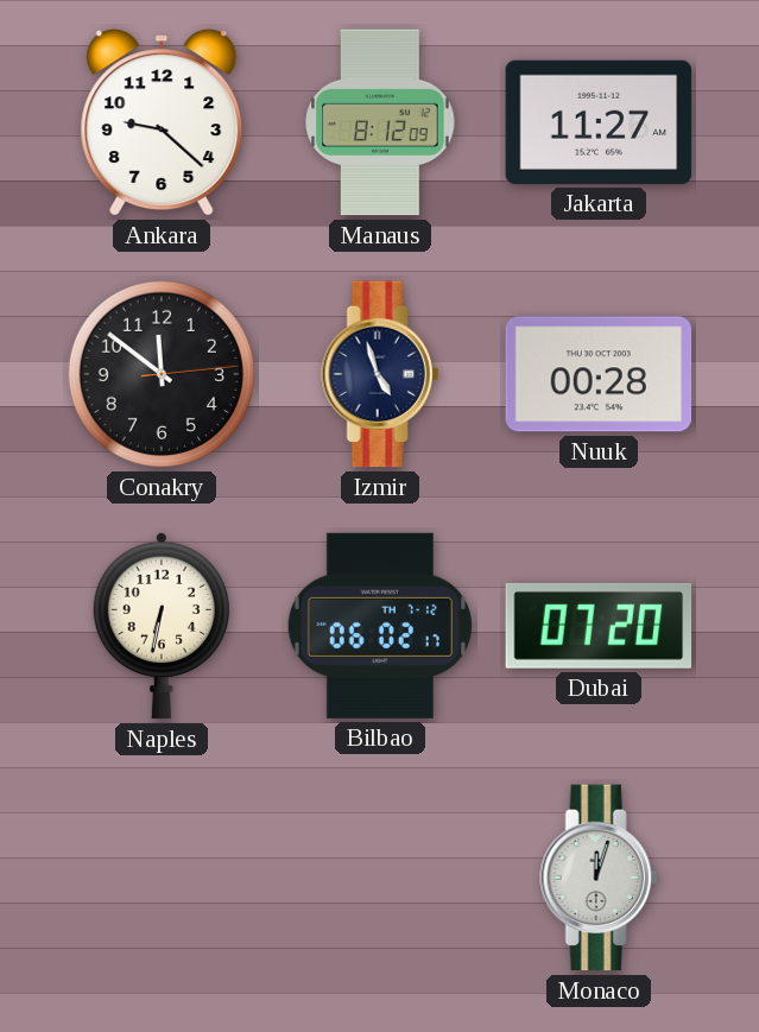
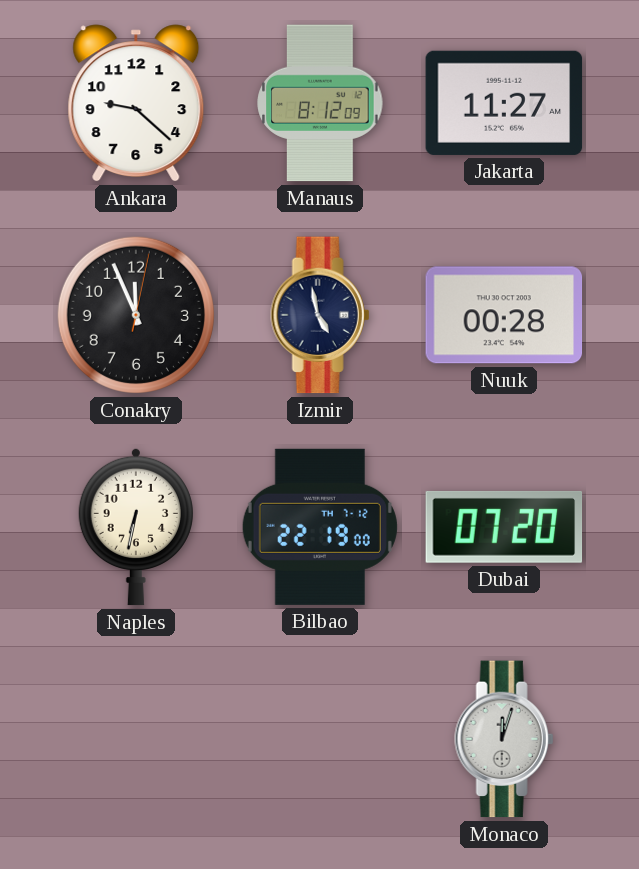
Conakry: 11:51 -> 11:56
Izmir: 4:57 -> 4:58
Bilbao: 06:02 -> 22:19
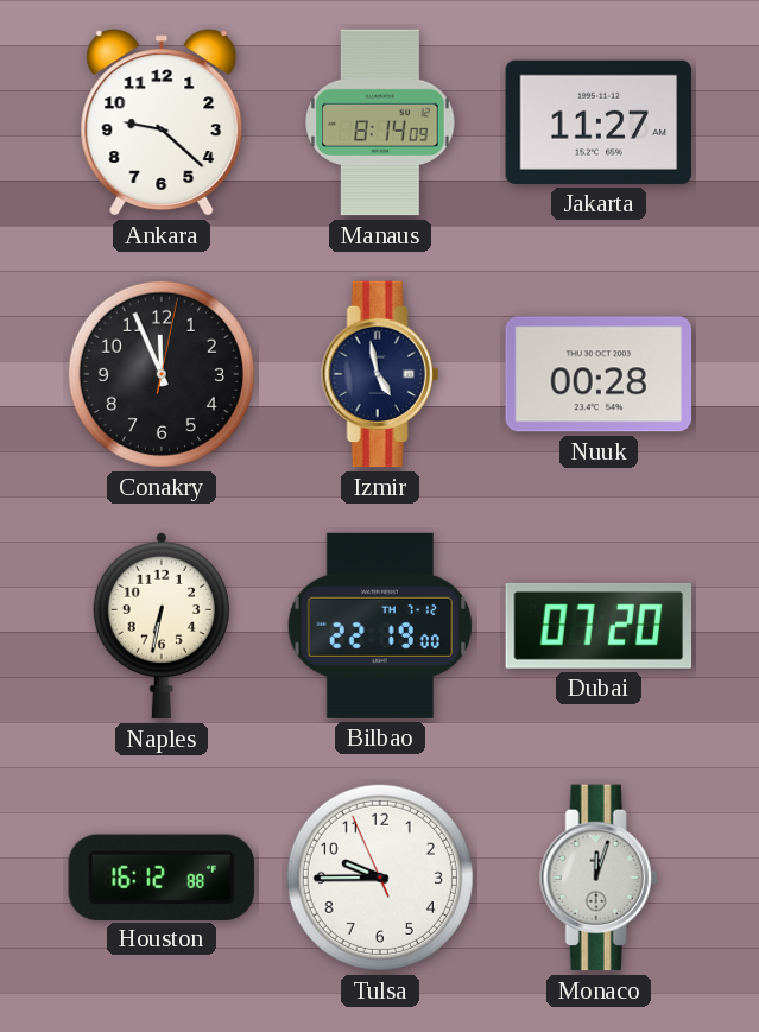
Manaus: 8:12 -> 8:14
Houston: none -> 16:12
Tulsa: none -> 9:44
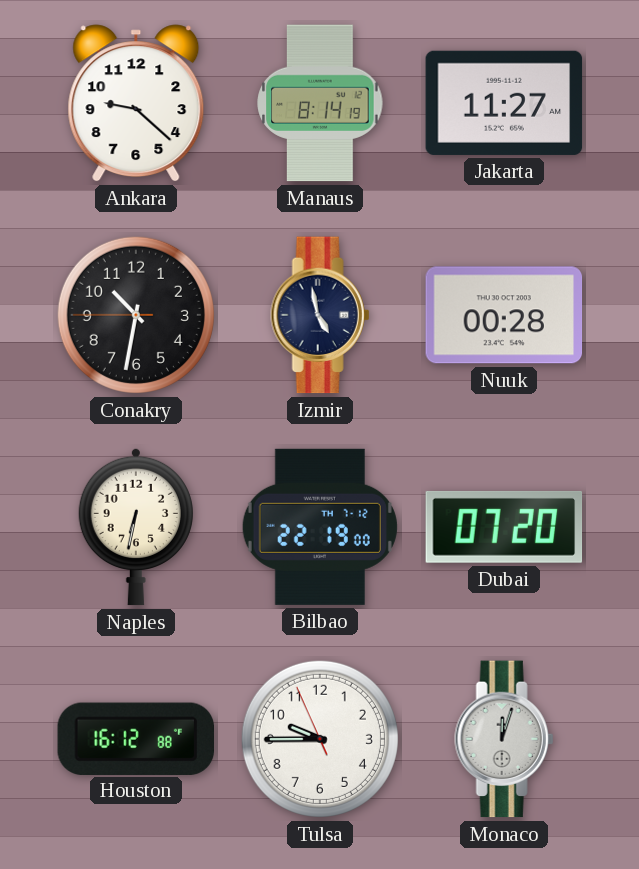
Manaus: 8:14:09 -> 8:14:19
Conakry: 11:56 -> 10:31
